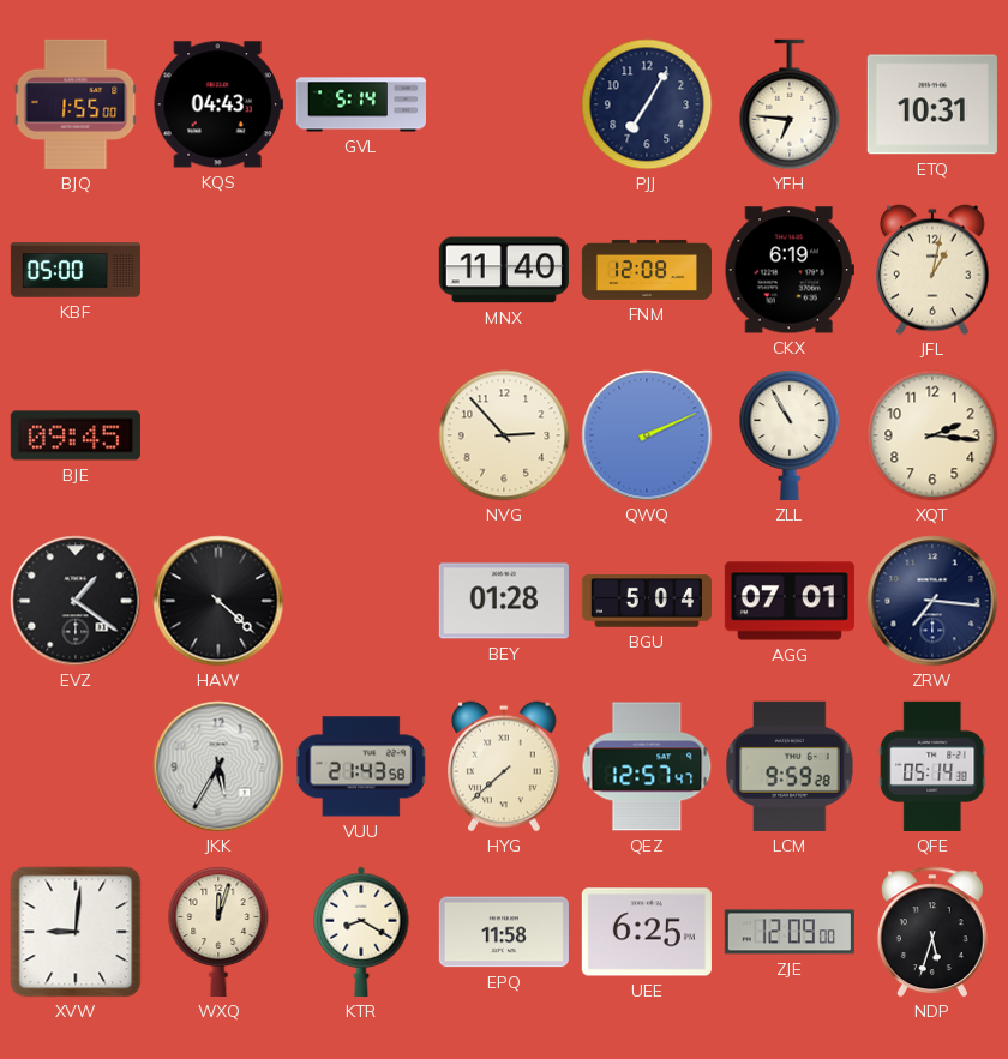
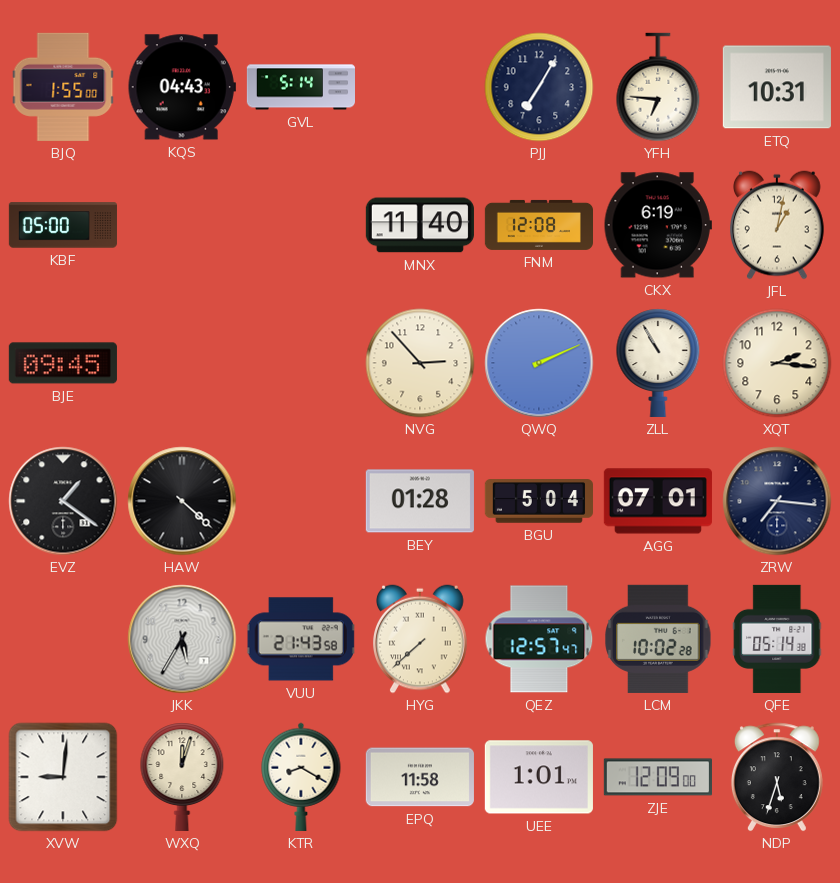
LCM: 9:59 -> 10:02
UEE: 6:25 -> 1:01
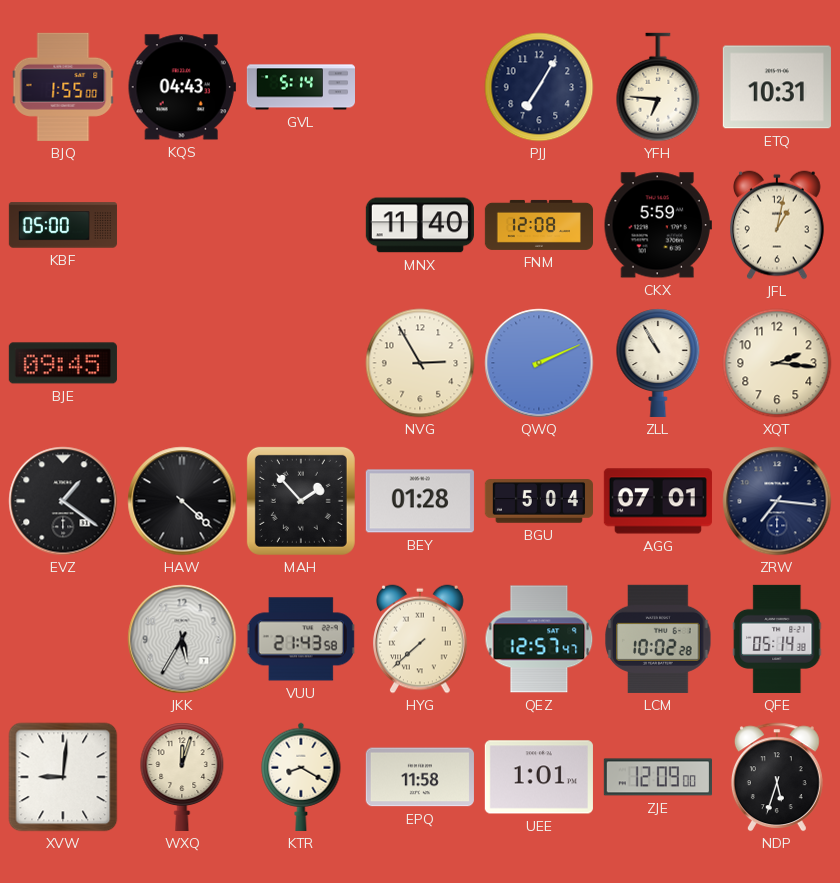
CKX: 6:19 -> 5:59
NVG: 2:53 -> 2:55
MAH: none -> 1:53
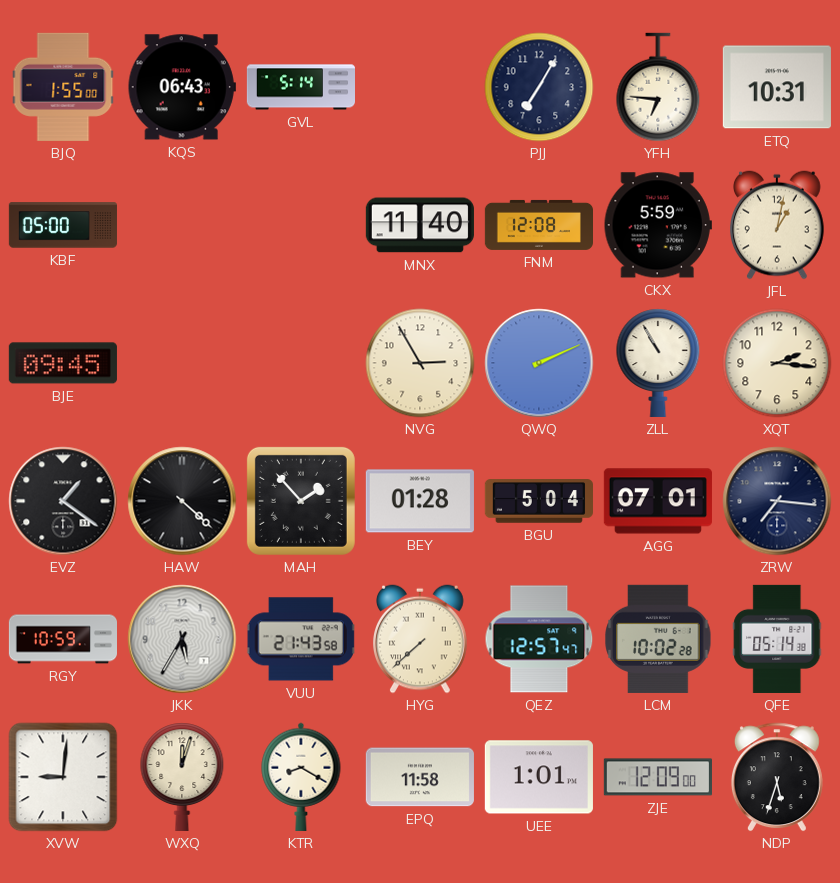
KQS: 04:43 -> 06:43
RGY: none -> 10:59
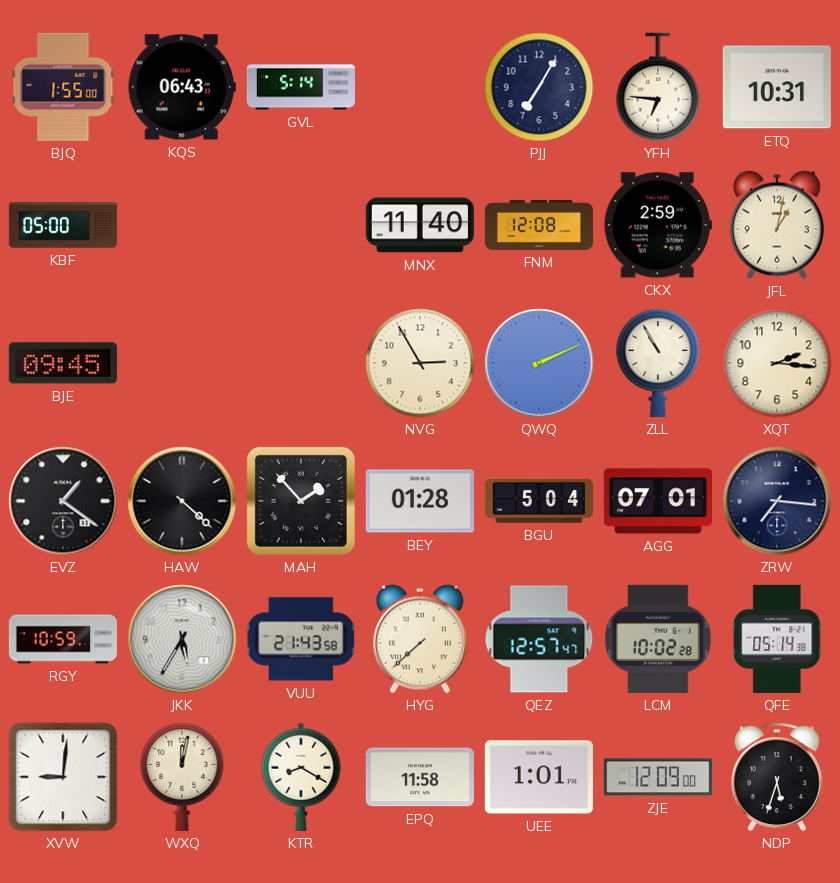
CKX: 5:59 -> 2:59
WXQ: 12:03 -> 12:02
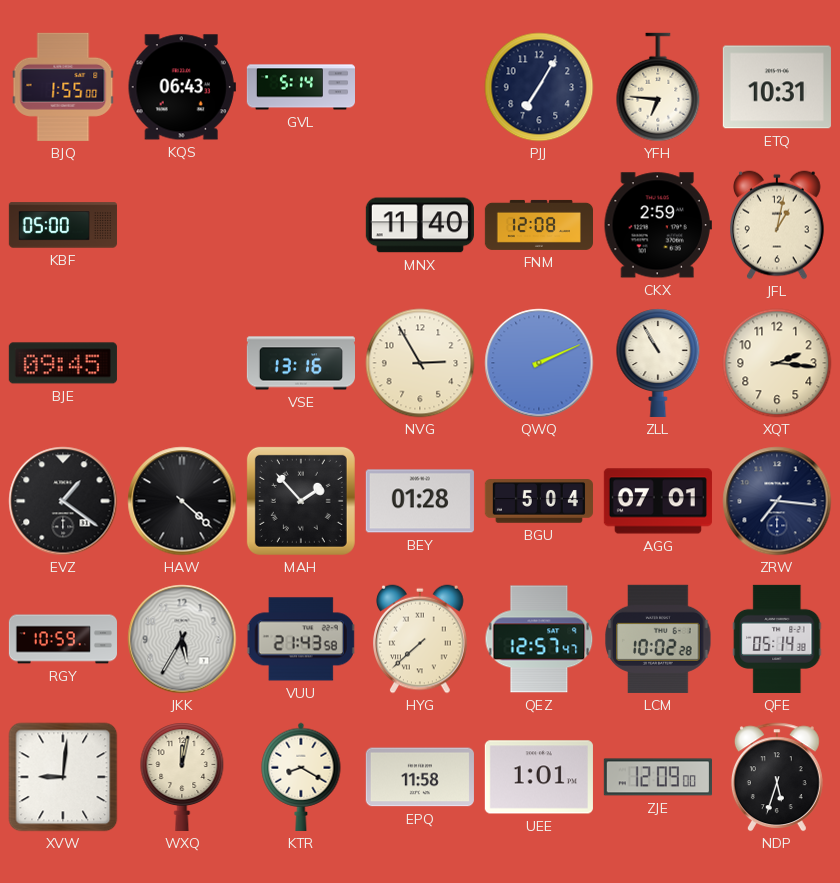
VSE: none -> 13:16
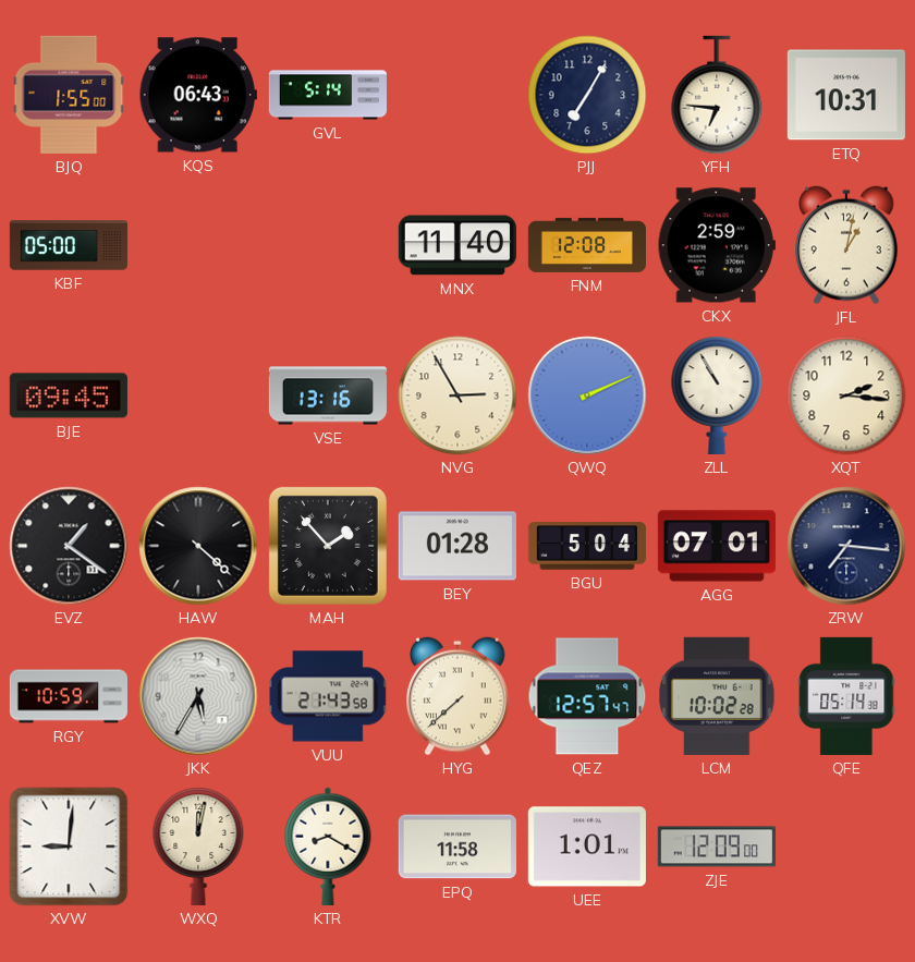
NDP: 5:33 -> none
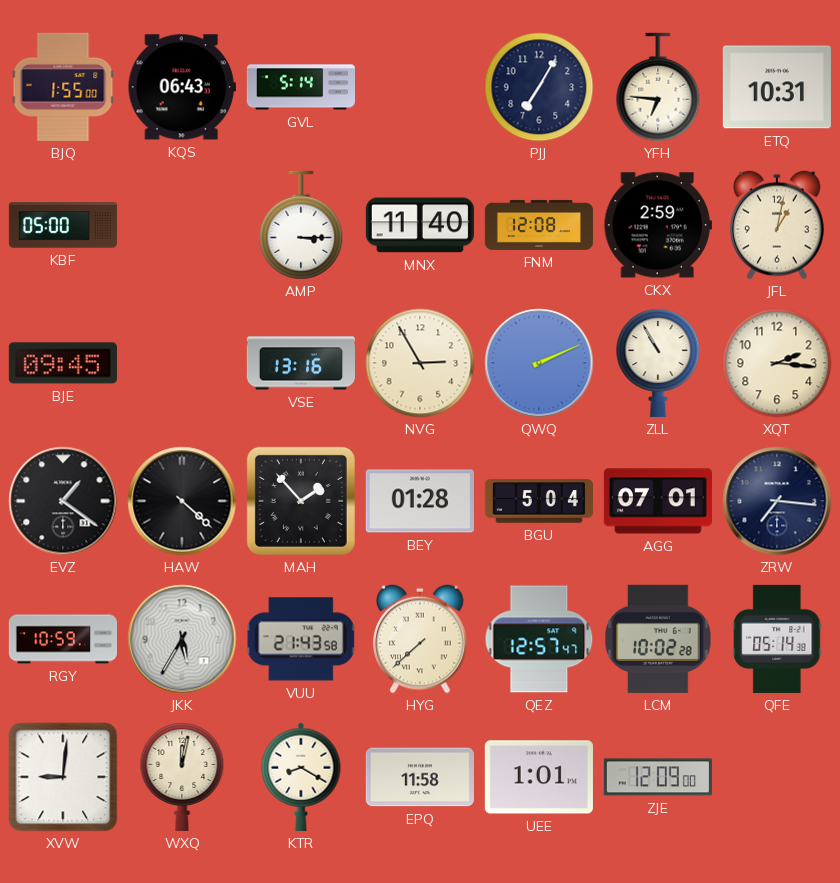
AMP: none -> 3:15
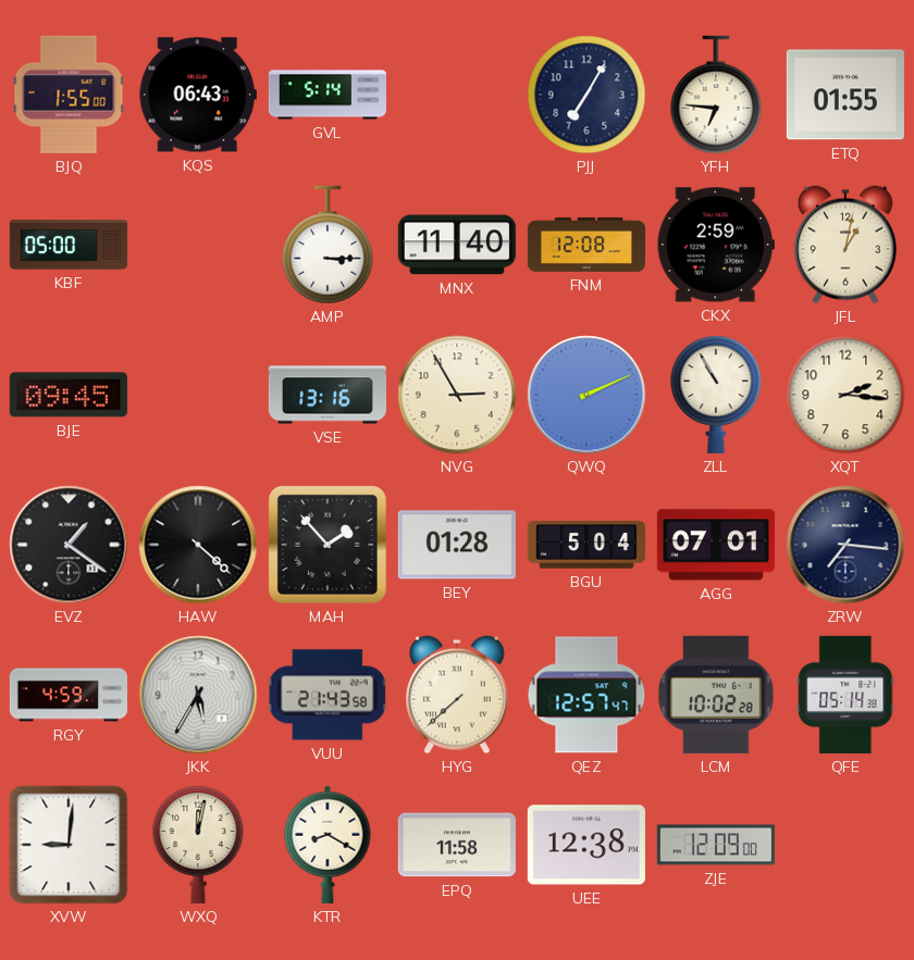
ETQ: 10:31 -> 01:55
RGY: 10:59 -> 4:59
UEE: 1:01 -> 12:38
